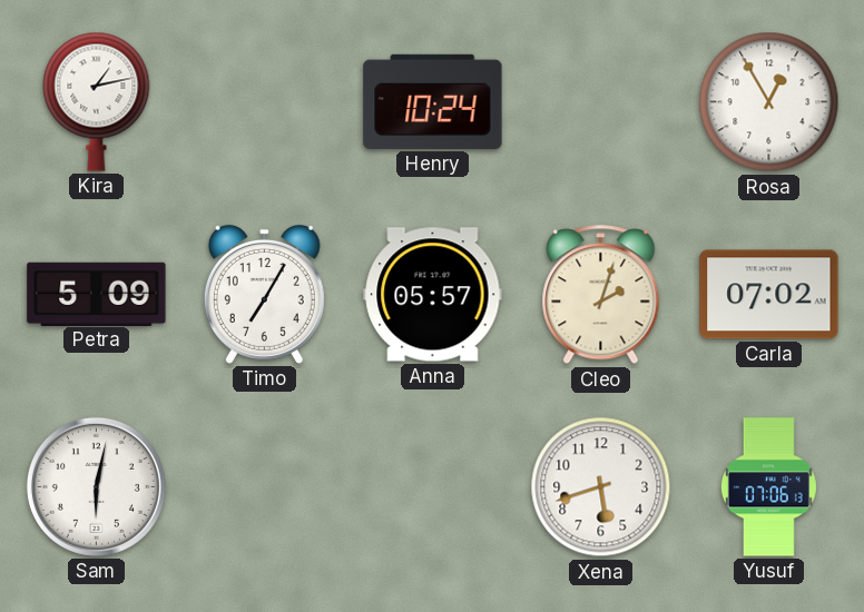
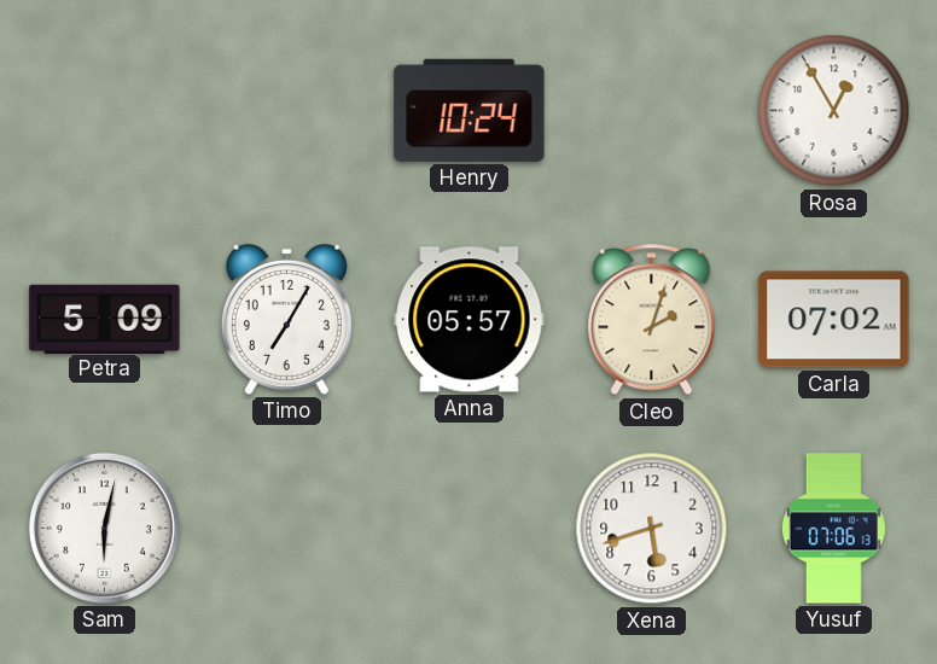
Kira: 1:13 -> none
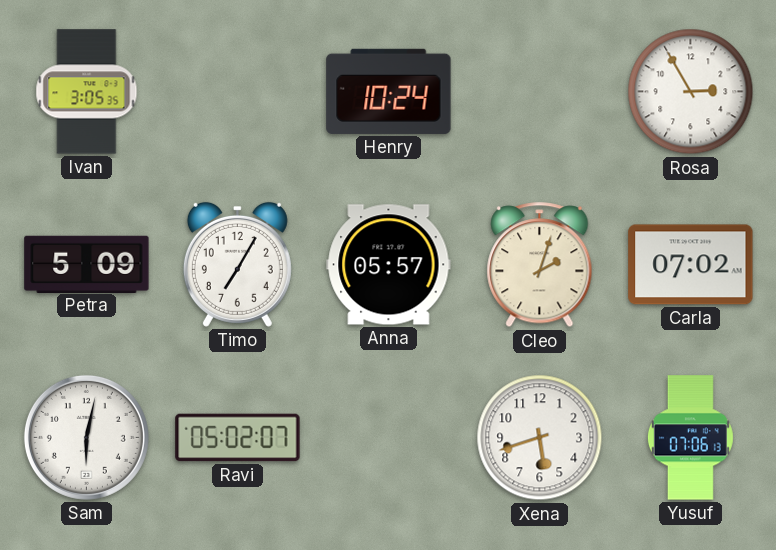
Ivan: none -> 3:05
Rosa: 12:55 -> 2:55
Ravi: none -> 05:02
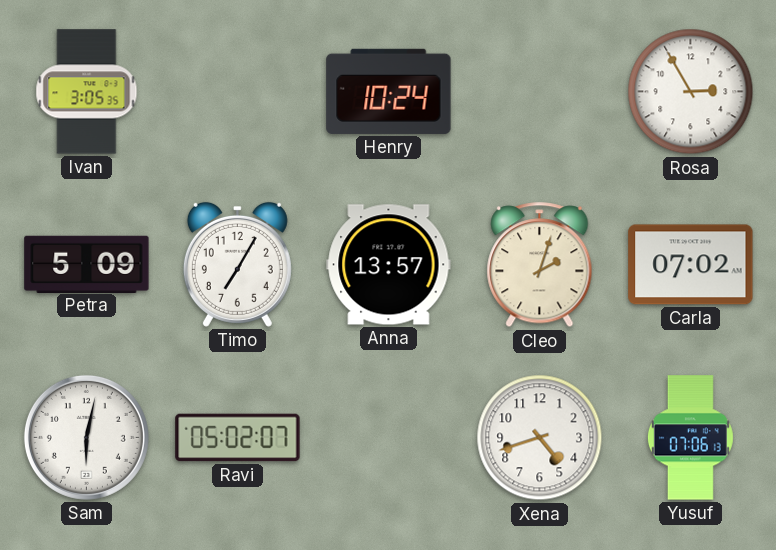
Anna: 05:57 -> 13:57
Xena: 5:42 -> 4:42
